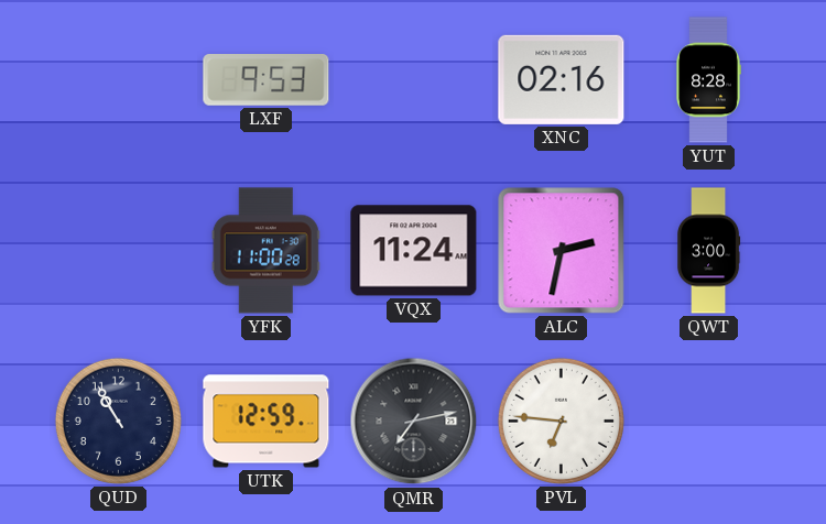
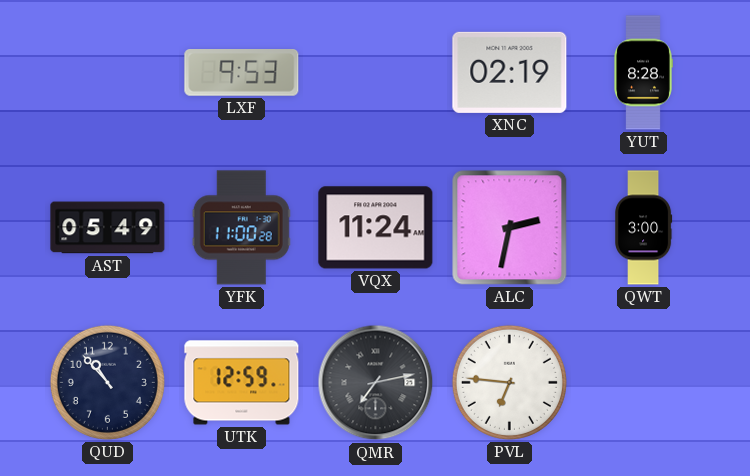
XNC: 02:16 -> 02:19
AST: none -> 05:49
QUD: 10:55 -> 10:53
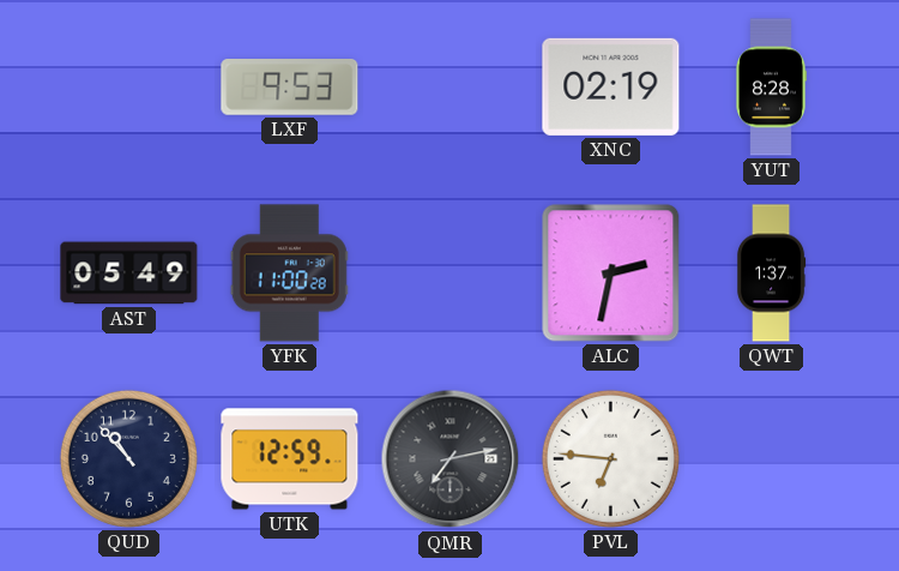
VQX: 11:24 -> none
QWT: 3:00 -> 1:37
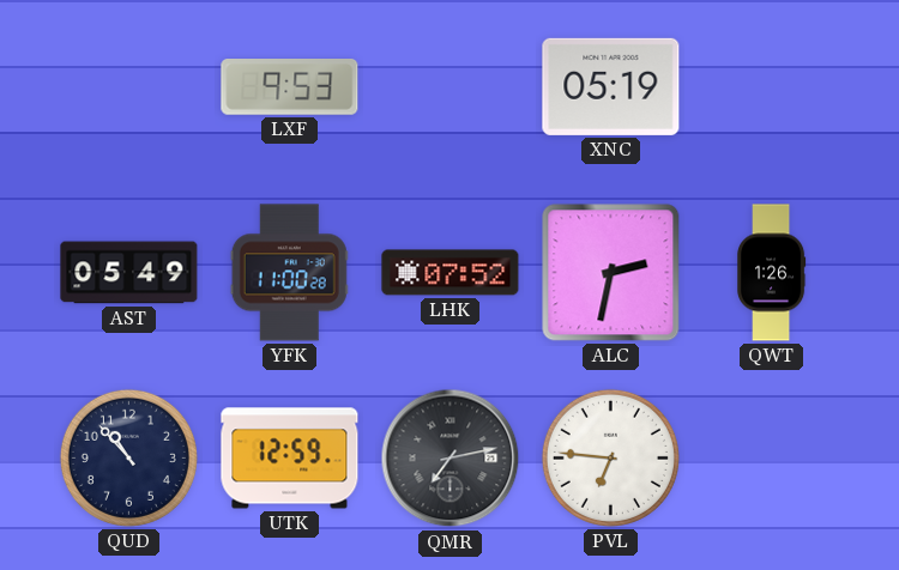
XNC: 02:19 -> 05:19
YUT: 8:28 -> none
LHK: none -> 07:52
QWT: 1:37 -> 1:26
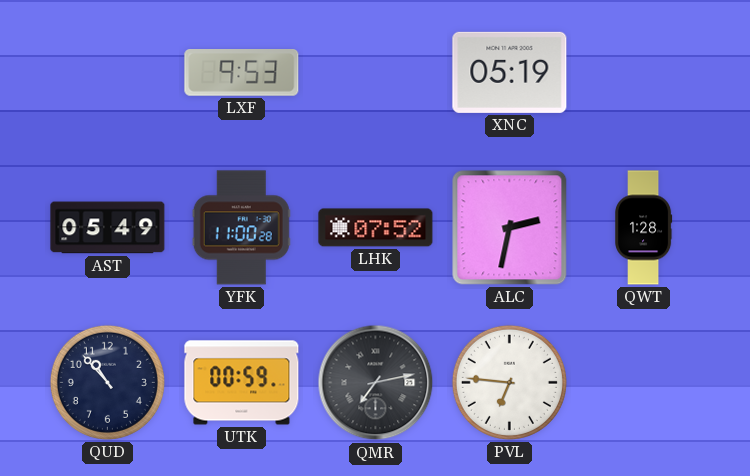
QWT: 1:26 -> 1:28
UTK: 12:59 -> 00:59
